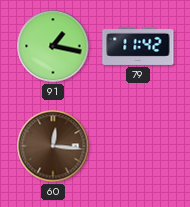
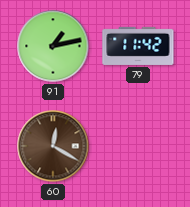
91: 1:17 -> 1:13
60: 12:16 -> 12:20
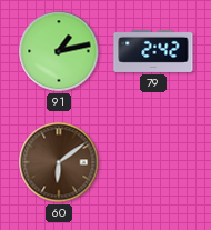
79: 11:42 -> 2:42
60: 12:20 -> 6:09
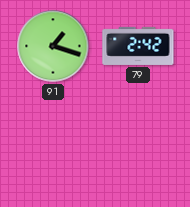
91: 1:13 -> 1:18
60: 6:09 -> none
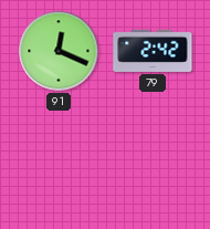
91: 1:18 -> 12:19
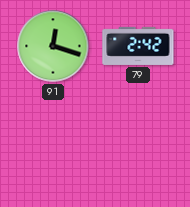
91: 12:19 -> 12:18
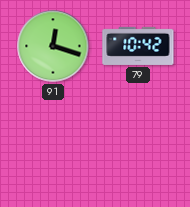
79: 2:42 -> 10:42
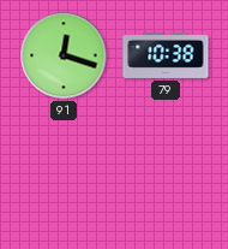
79: 10:42 -> 10:38
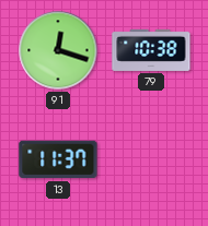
13: none -> 11:37
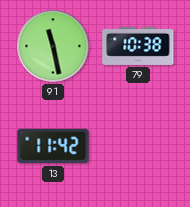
91: 12:18 -> 11:28
13: 11:37 -> 11:42
